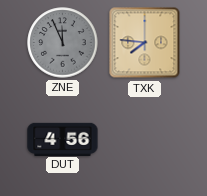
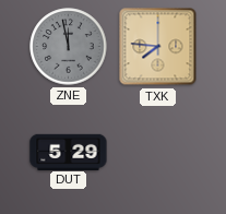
ZNE: 11:56 -> 11:58
DUT: 4:56 -> 5:29
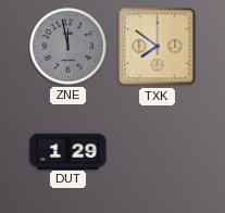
TXK: 7:46 -> 7:51
DUT: 5:29 -> 1:29
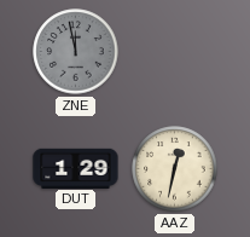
TXK: 7:51 -> none
AAZ: none -> 12:32
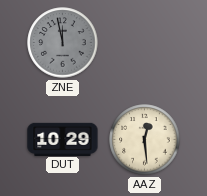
DUT: 1:29 -> 10:29
AAZ: 12:32 -> 12:29
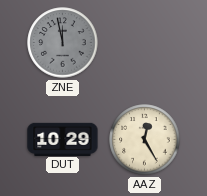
AAZ: 12:29 -> 12:25
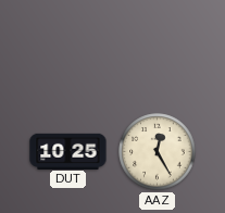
ZNE: 11:58 -> none
DUT: 10:29 -> 10:25
